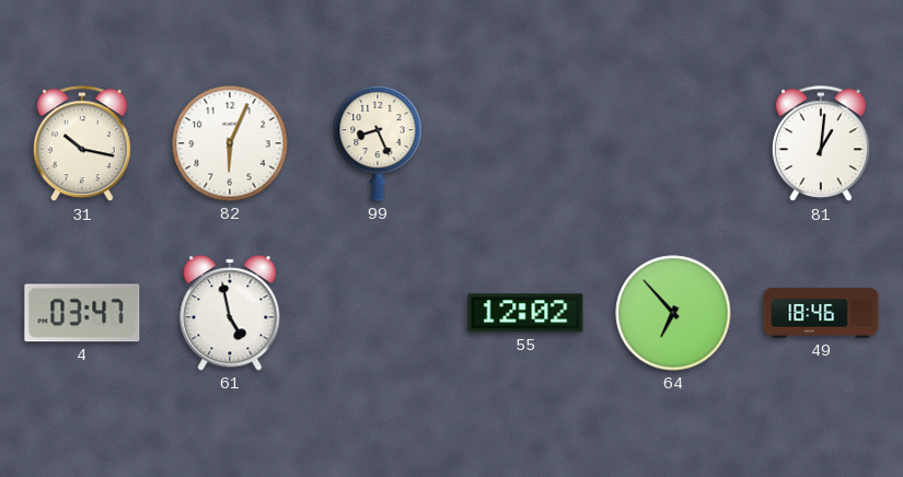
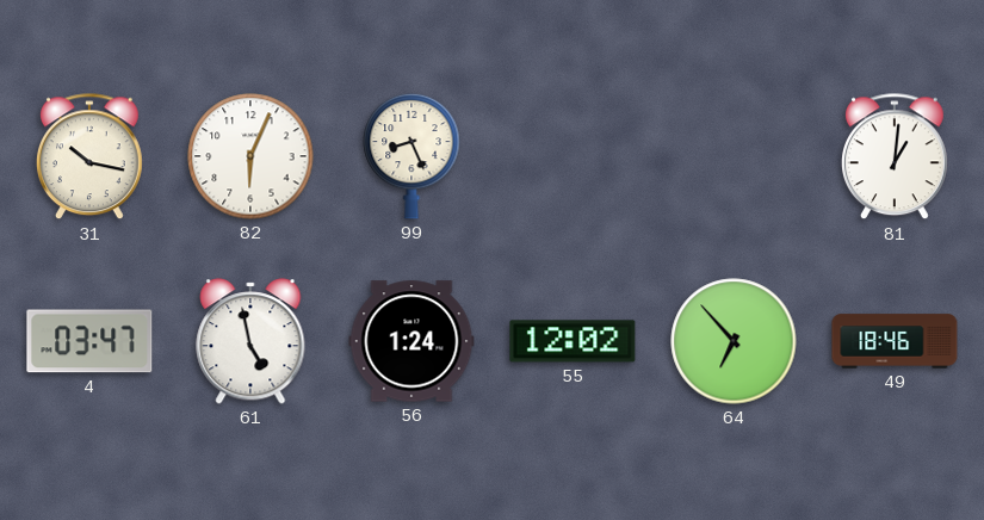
56: none -> 1:24
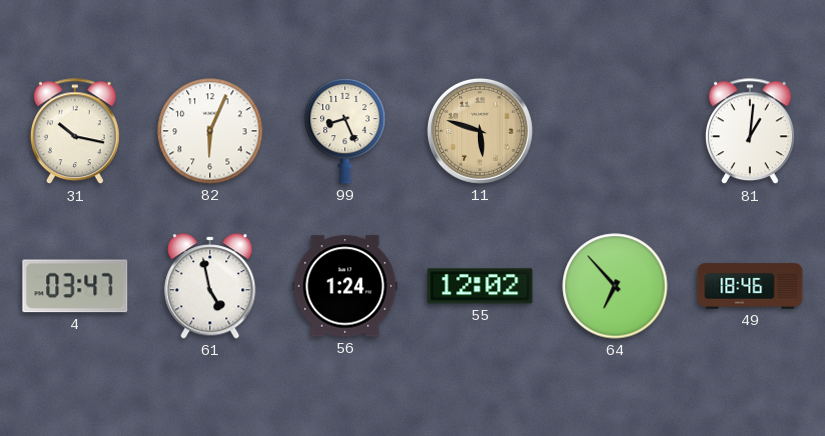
11: none -> 5:48
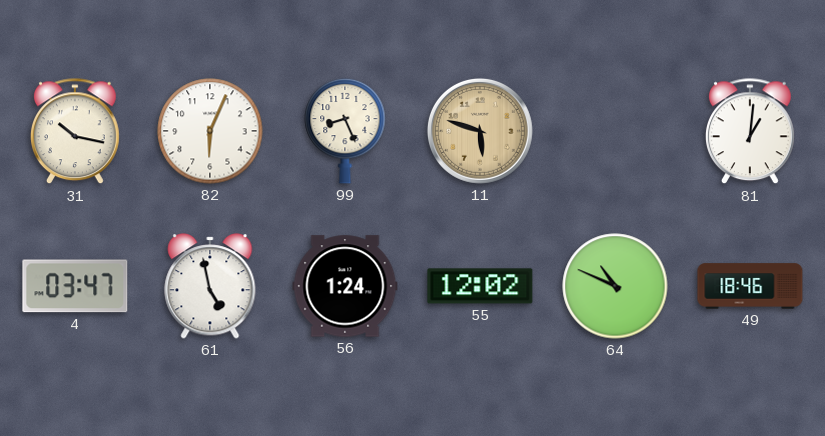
64: 6:53 -> 10:49
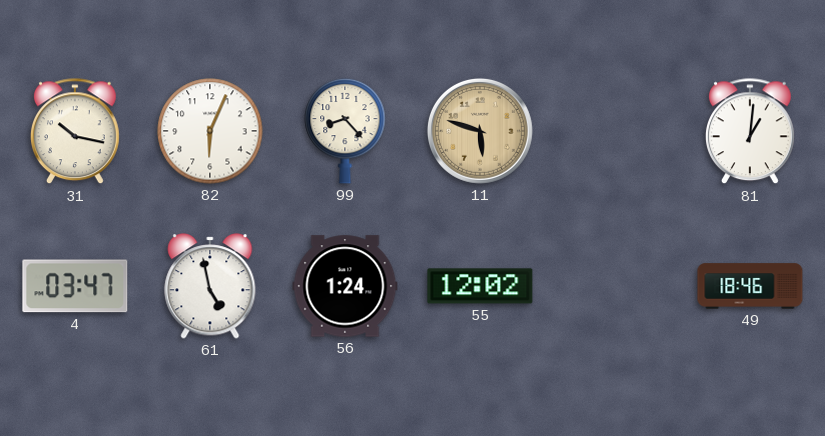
99: 8:26 -> 8:23
64: 10:49 -> none
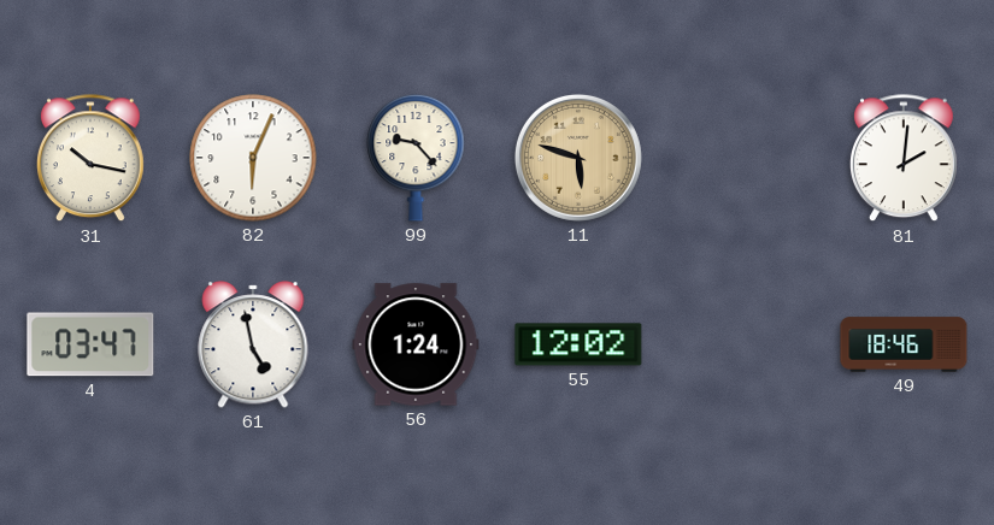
99: 8:23 -> 9:23
81: 1:01 -> 2:01
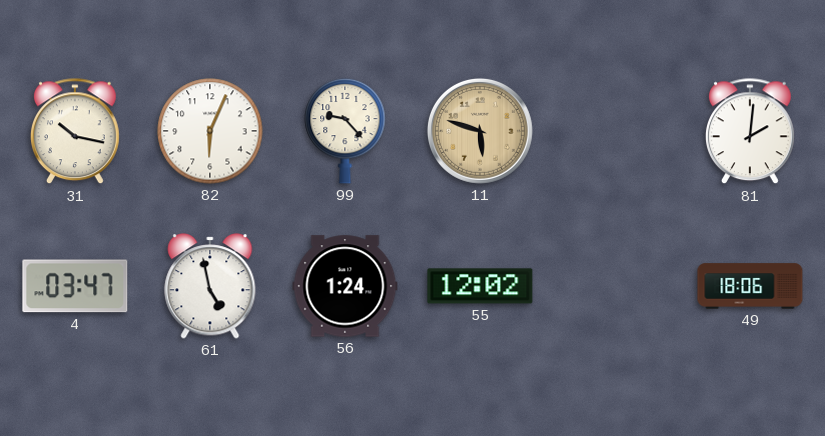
49: 18:46 -> 18:06
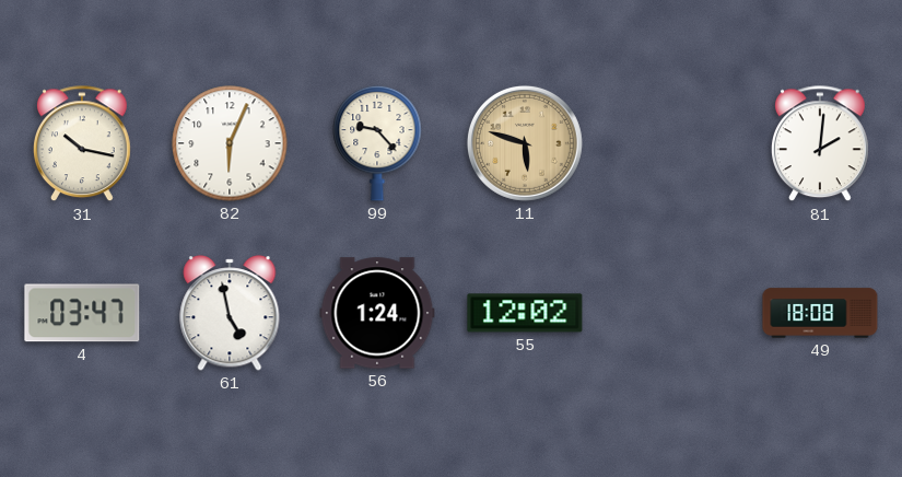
49: 18:06 -> 18:08
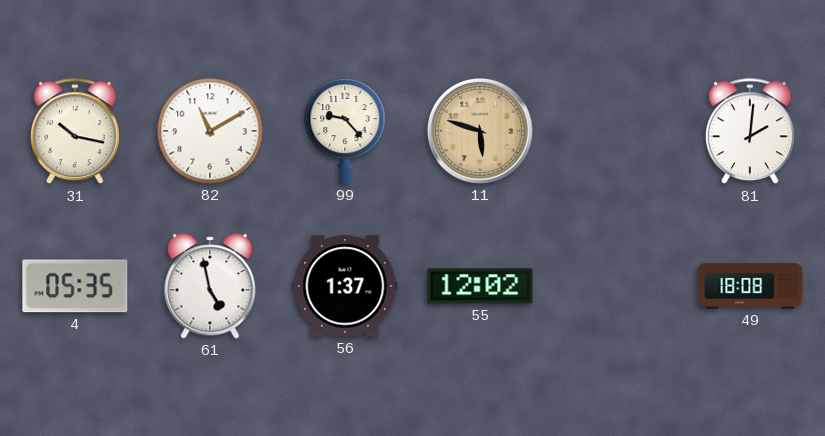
82: 6:04 -> 11:10
4: 03:47 -> 05:35
56: 1:24 -> 1:37
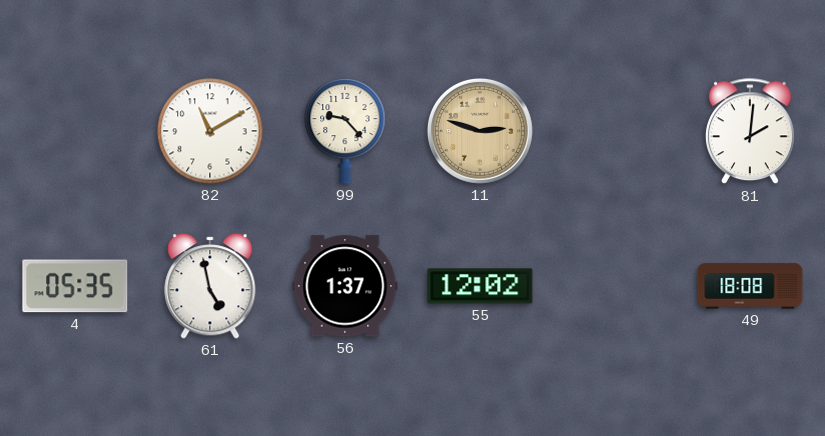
31: 10:17 -> none
11: 5:48 -> 2:48
